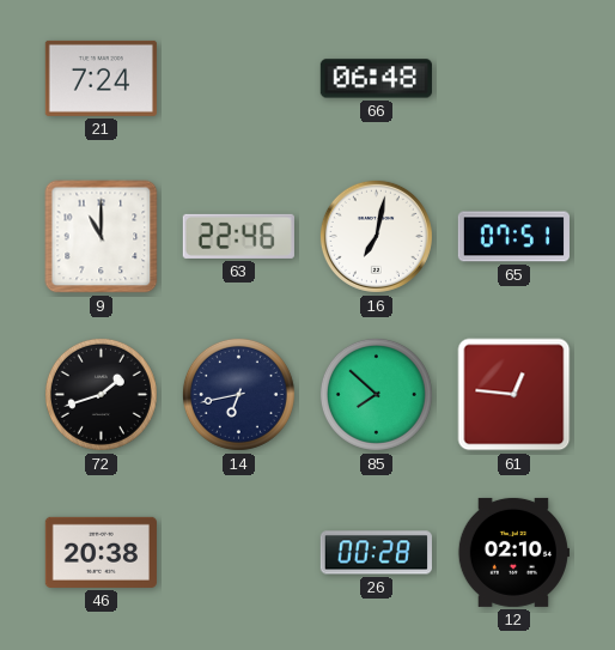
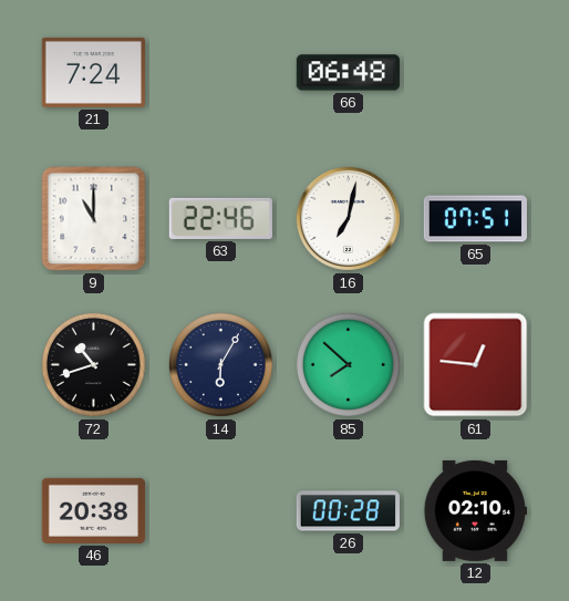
72: 1:42 -> 10:42
14: 6:43 -> 6:05
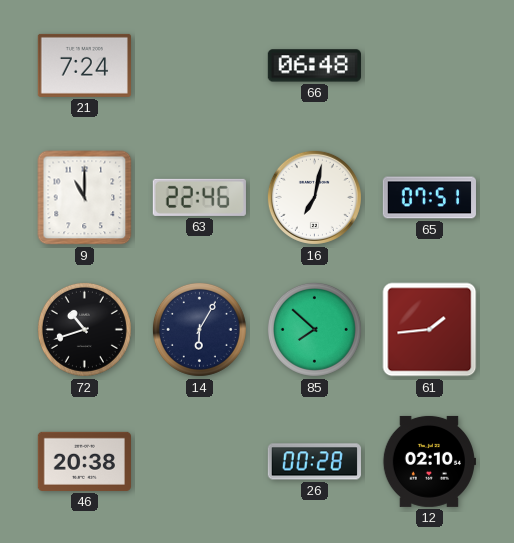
61: 12:46 -> 1:44
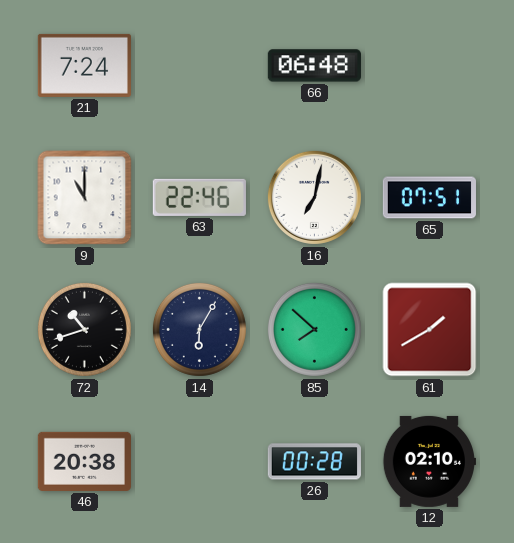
61: 1:44 -> 1:40
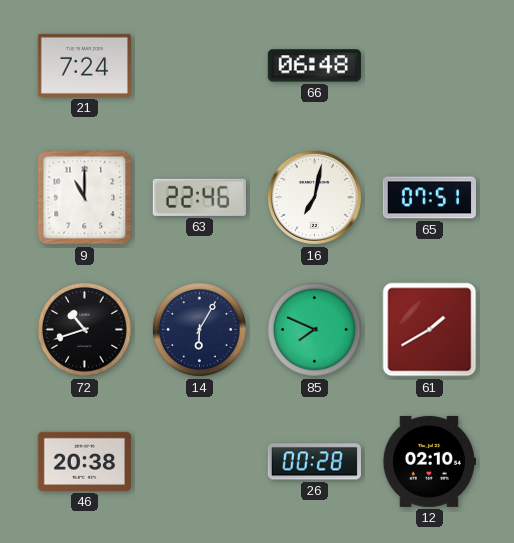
85: 7:52 -> 7:49
